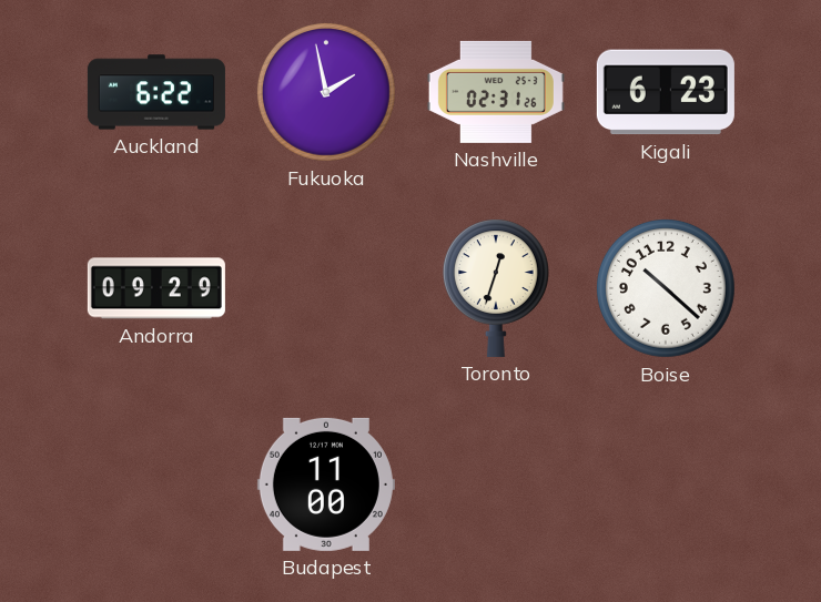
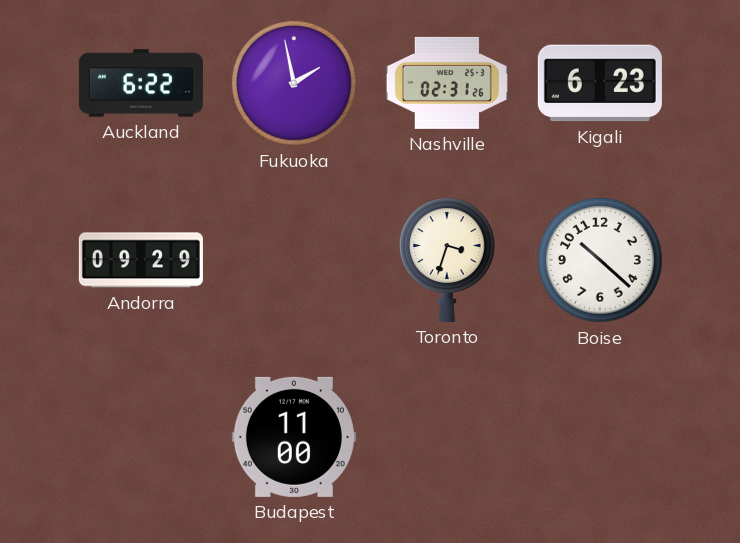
Toronto: 12:33 -> 3:33
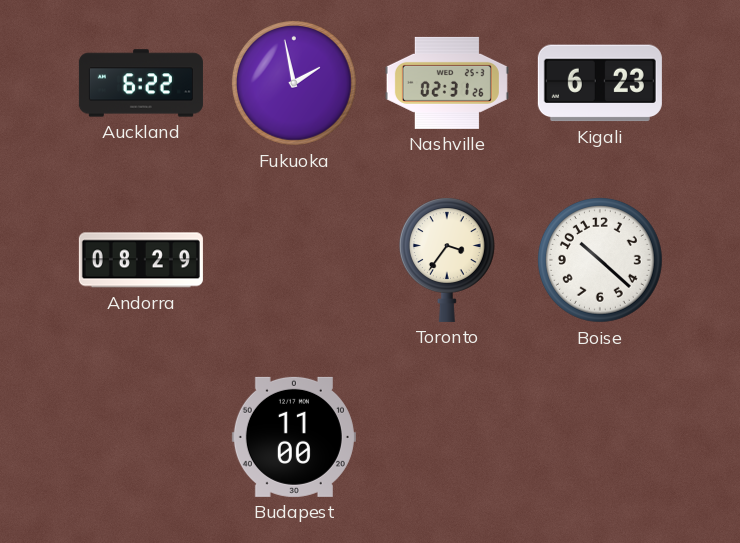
Andorra: 09:29 -> 08:29
Toronto: 3:33 -> 3:36
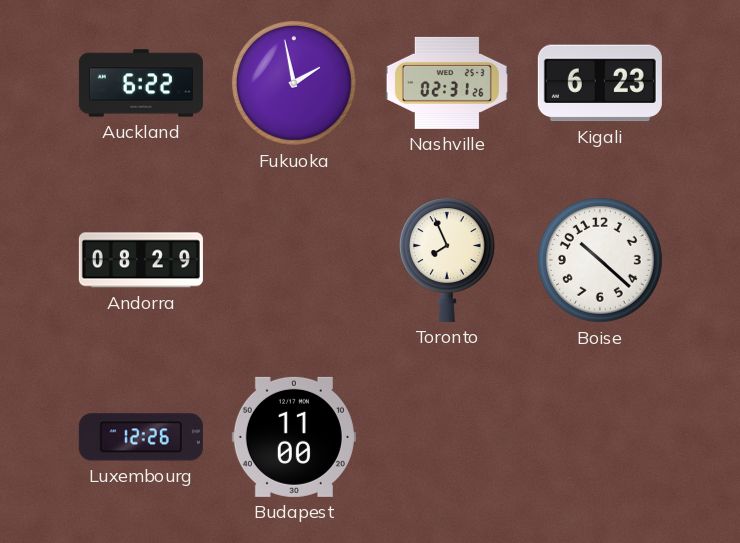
Toronto: 3:36 -> 7:56
Luxembourg: none -> 12:26
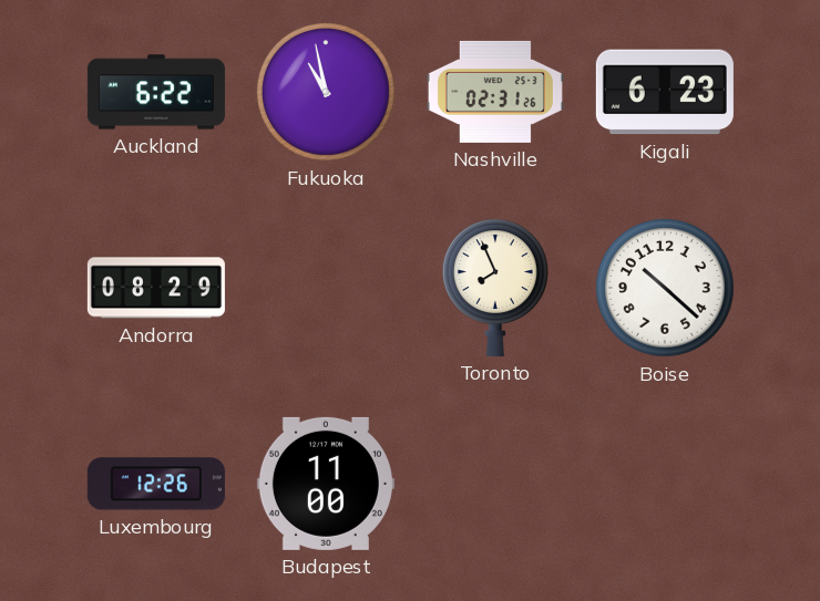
Fukuoka: 1:58 -> 10:58
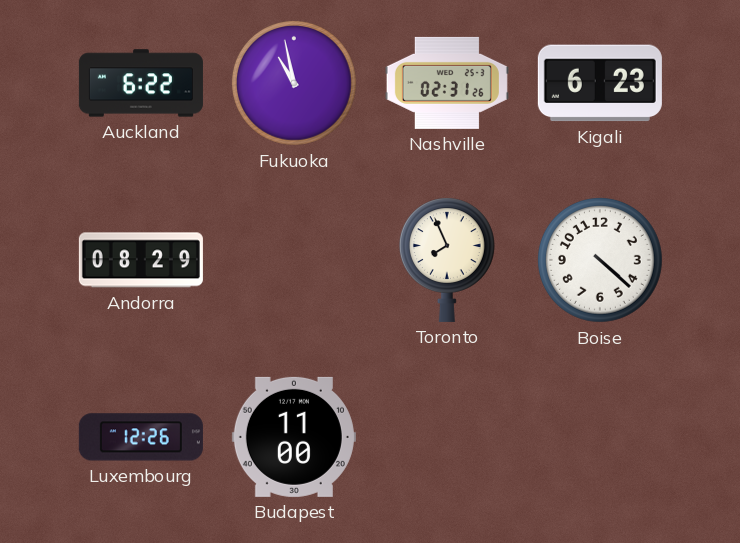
Boise: 10:22 -> 4:22
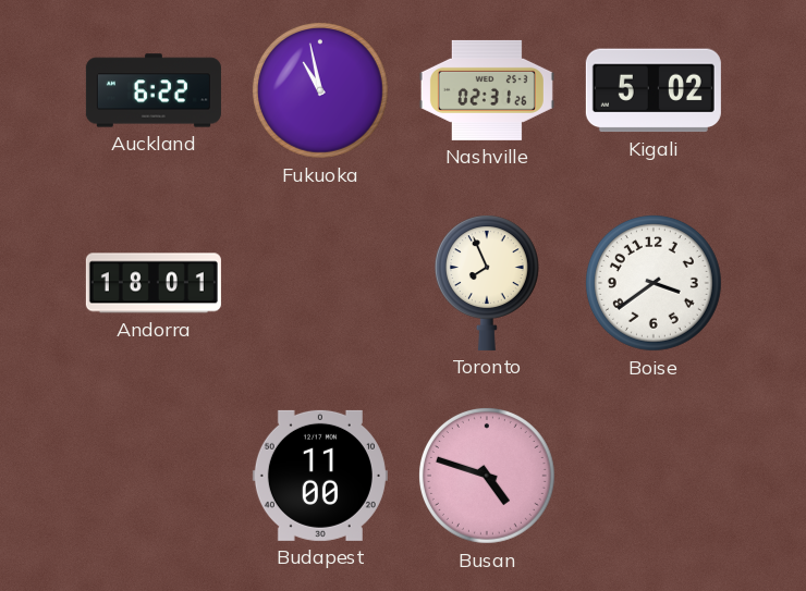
Kigali: 6:23 -> 5:02
Andorra: 08:29 -> 18:01
Boise: 4:22 -> 3:39
Luxembourg: 12:26 -> none
Busan: none -> 4:48
